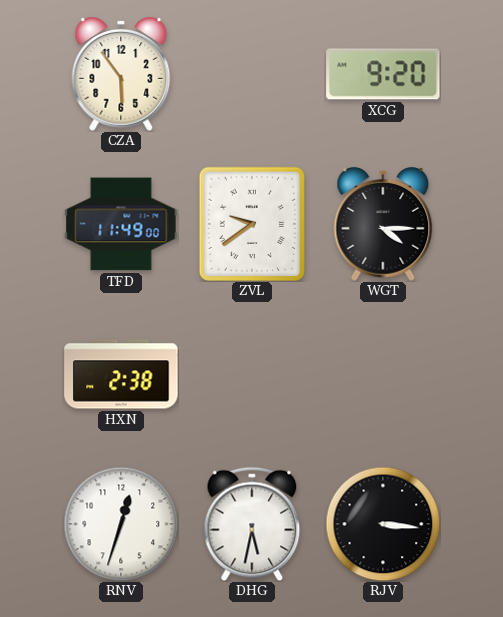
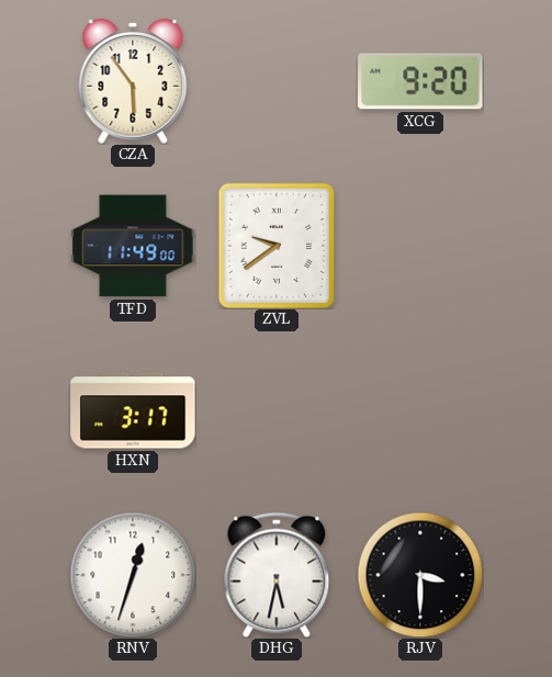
WGT: 4:15 -> none
HXN: 2:38 -> 3:17
RJV: 3:16 -> 3:30
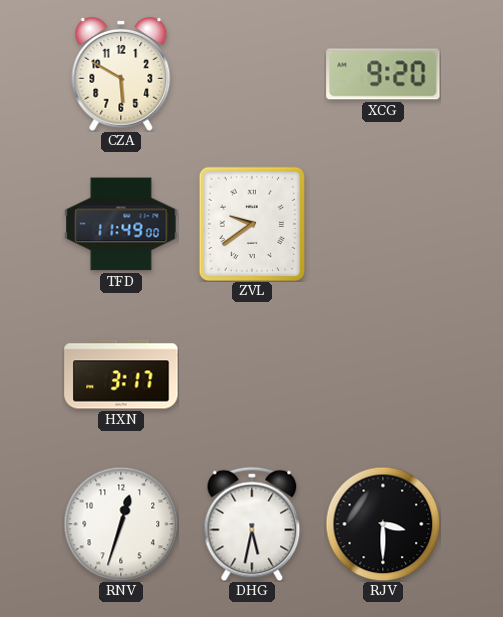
CZA: 5:54 -> 5:50
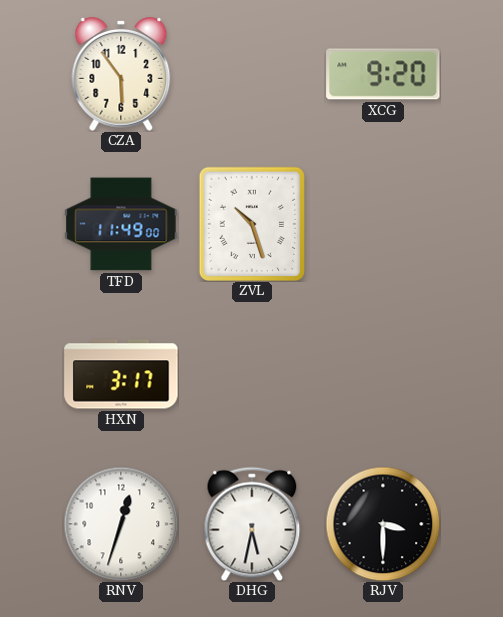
CZA: 5:50 -> 5:54
ZVL: 9:39 -> 10:27
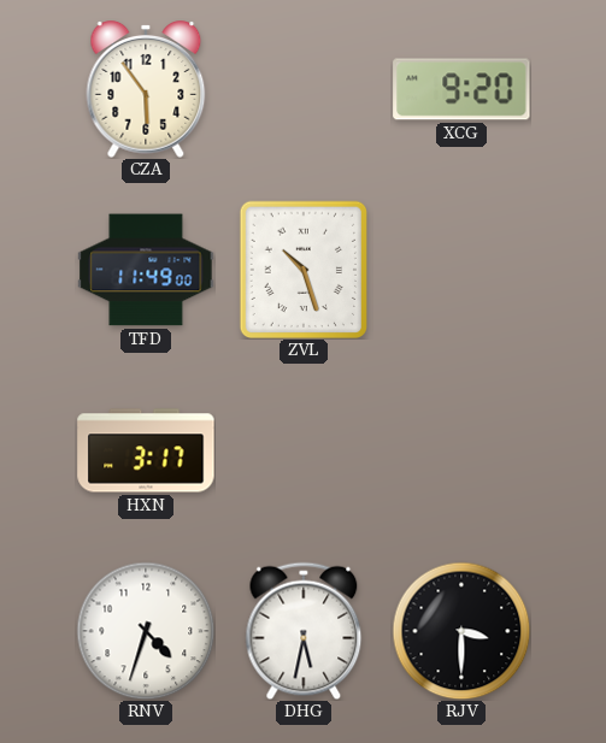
RNV: 12:33 -> 4:33
